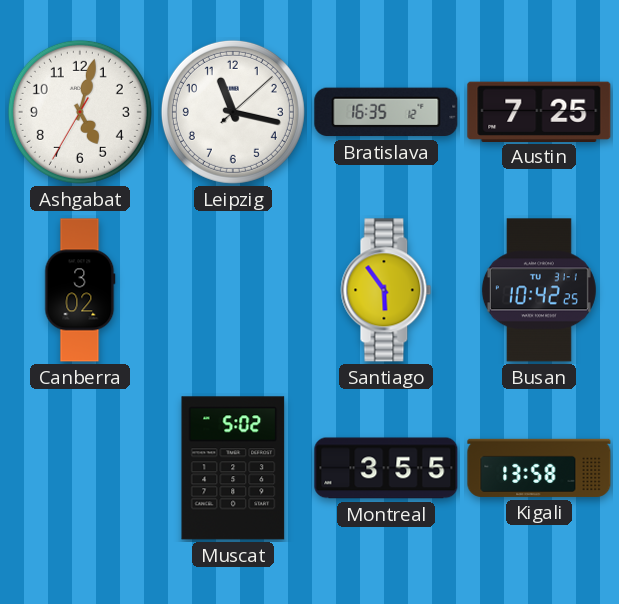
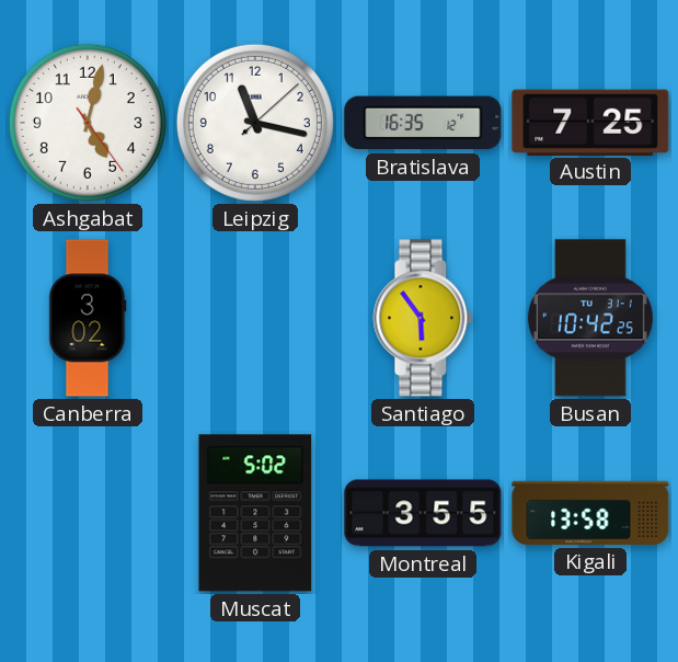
Ashgabat: 5:02:35 -> 5:02:24
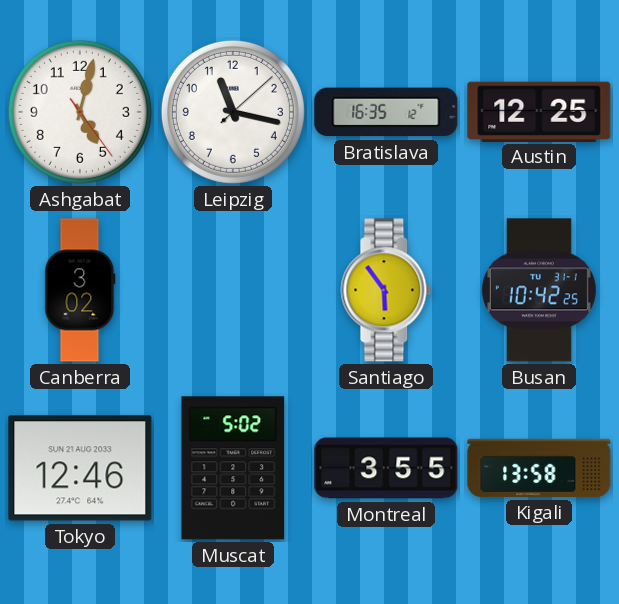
Austin: 7:25 -> 12:25
Tokyo: none -> 12:46
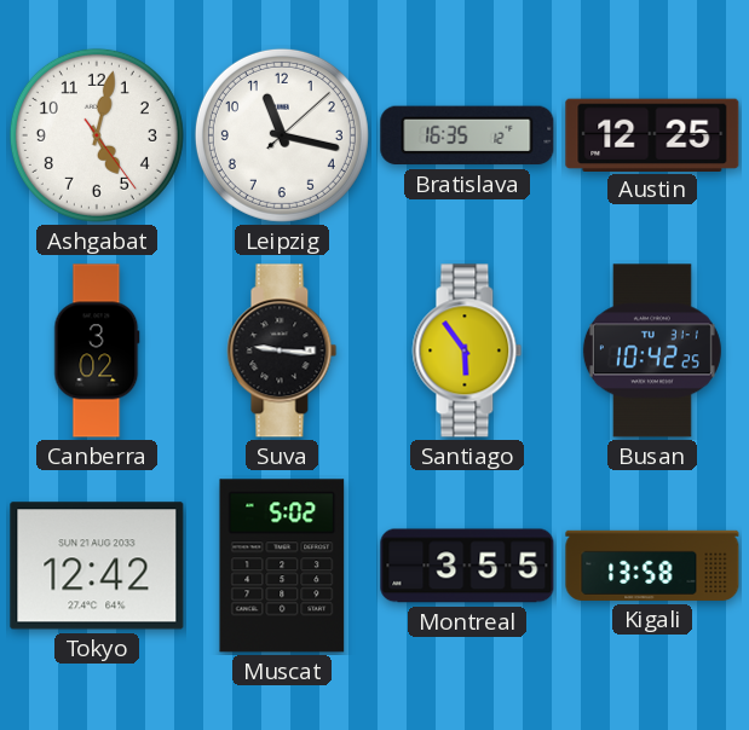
Suva: none -> 9:16
Tokyo: 12:46 -> 12:42
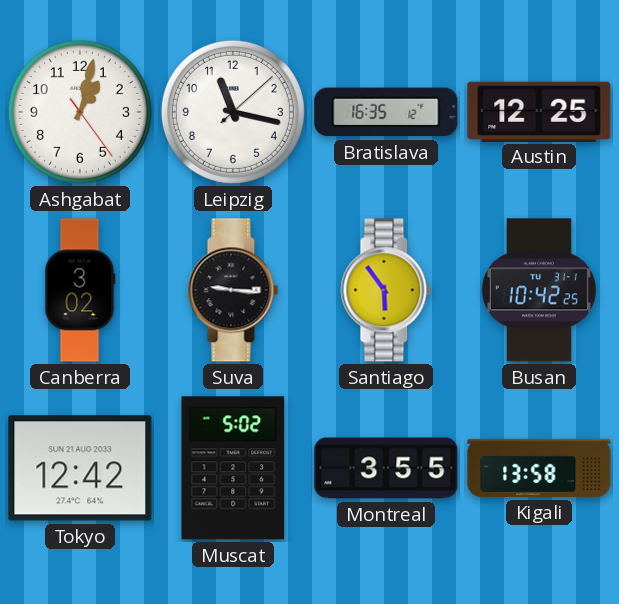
Ashgabat: 5:02 -> 1:02
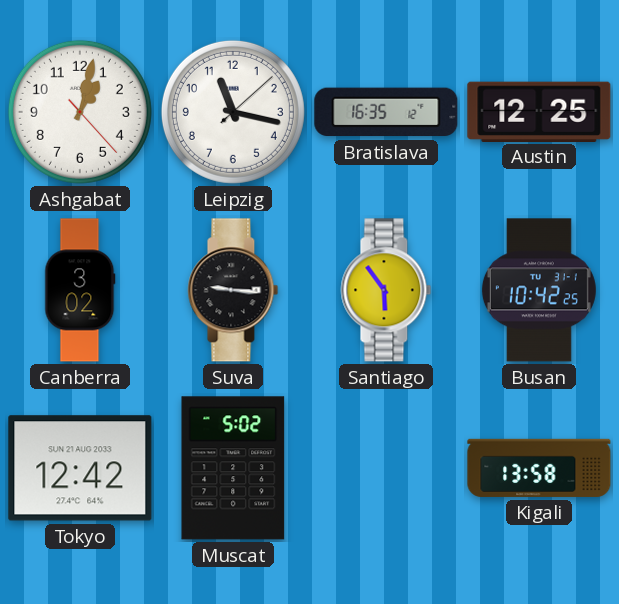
Ashgabat: 1:02:24 -> 1:02:23
Montreal: 3:55 -> none
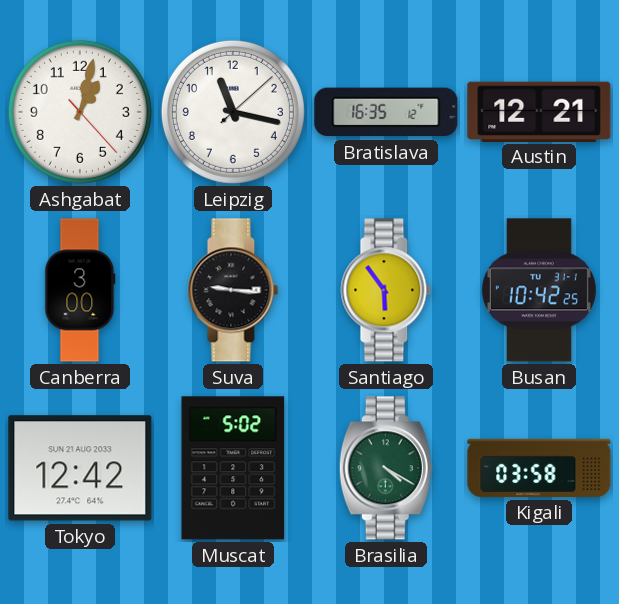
Austin: 12:25 -> 12:21
Canberra: 3:02 -> 3:00
Brasilia: none -> 4:20
Kigali: 13:58 -> 03:58
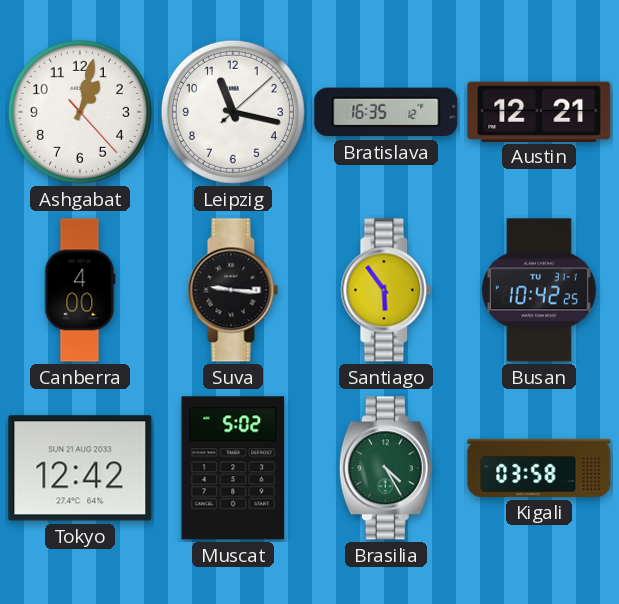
Canberra: 3:00 -> 4:00
Brasilia: 4:20 -> 4:25
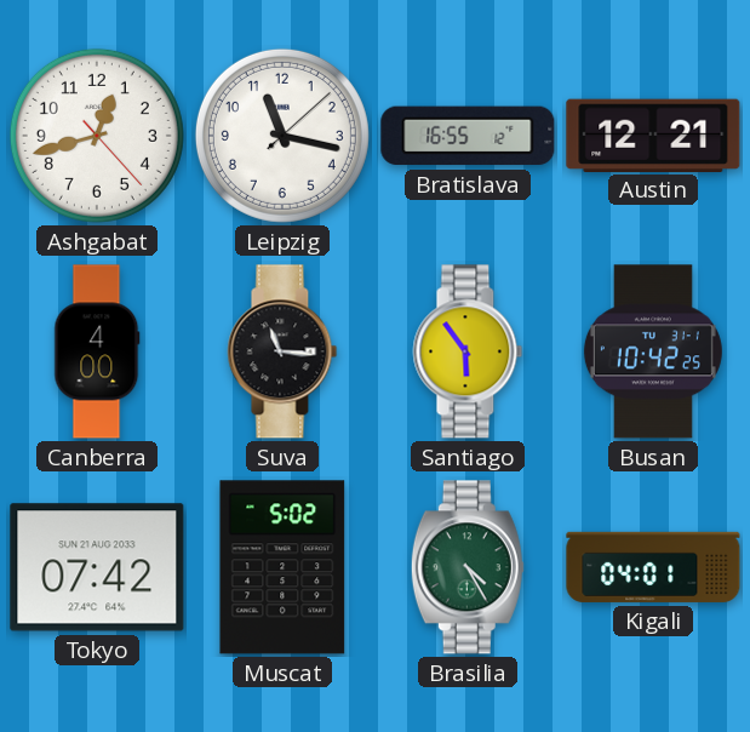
Ashgabat: 1:02 -> 12:42
Bratislava: 16:35 -> 16:55
Suva: 9:16 -> 11:16
Tokyo: 12:42 -> 07:42
Kigali: 03:58 -> 04:01
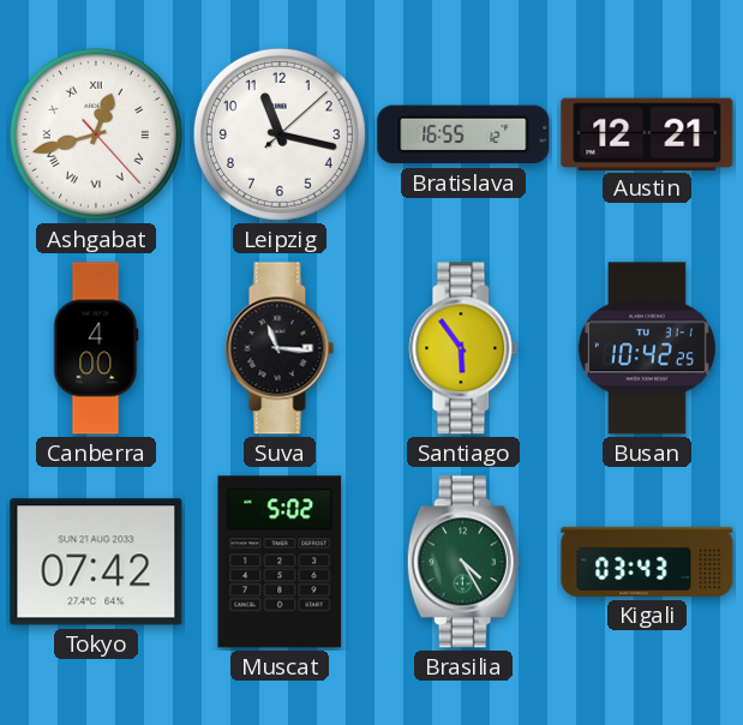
Ashgabat numerals: Arabic -> Roman
Kigali: 04:01 -> 03:43
